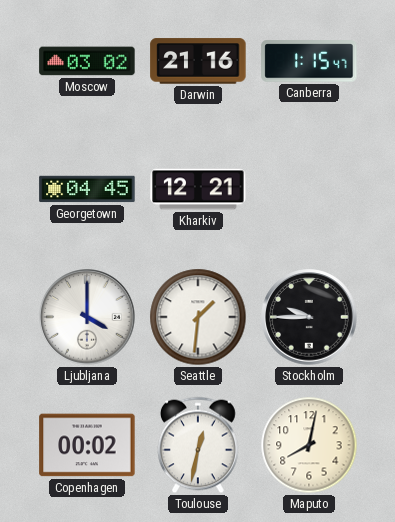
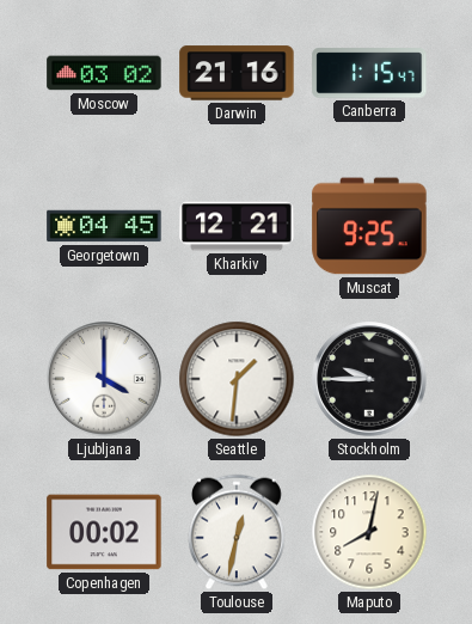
Muscat: none -> 9:25
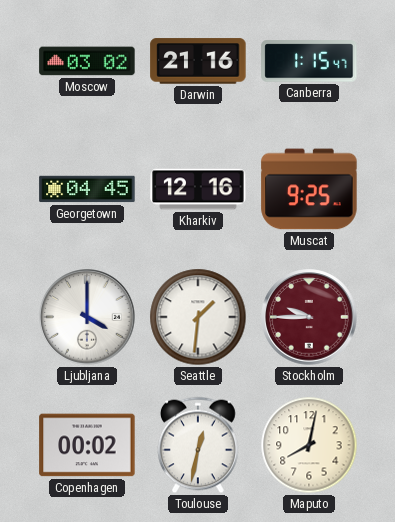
Kharkiv: 12:21 -> 12:16
Stockholm dial: black -> burgundy
